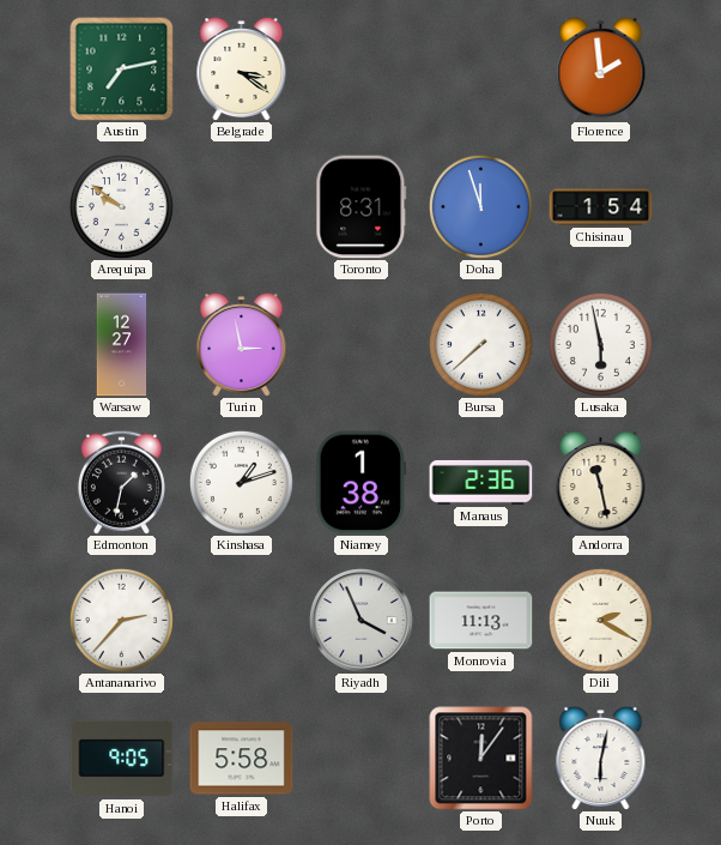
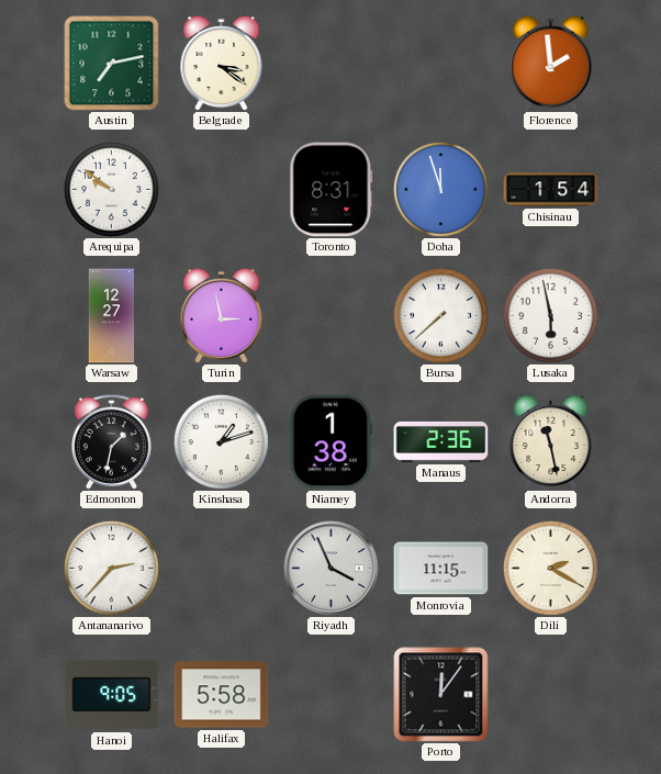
Monrovia: 11:13 -> 11:15
Nuuk: 6:02 -> none
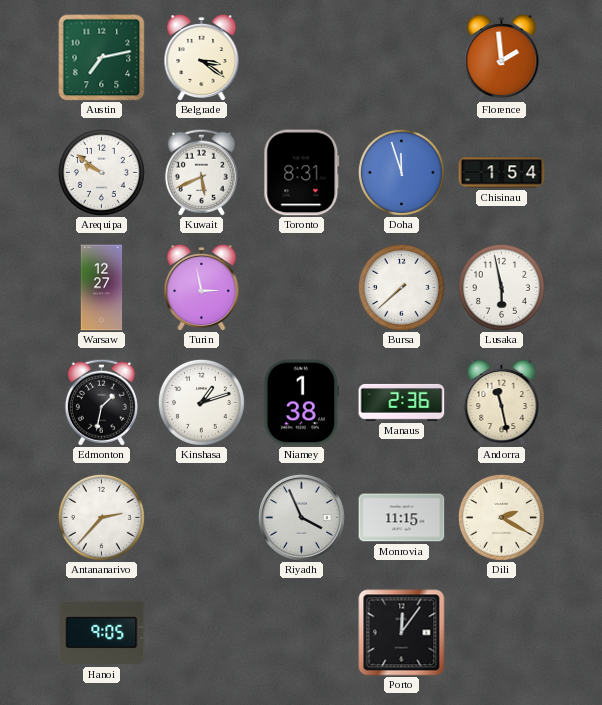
Kuwait: none -> 5:41
Halifax: 5:58 -> none
